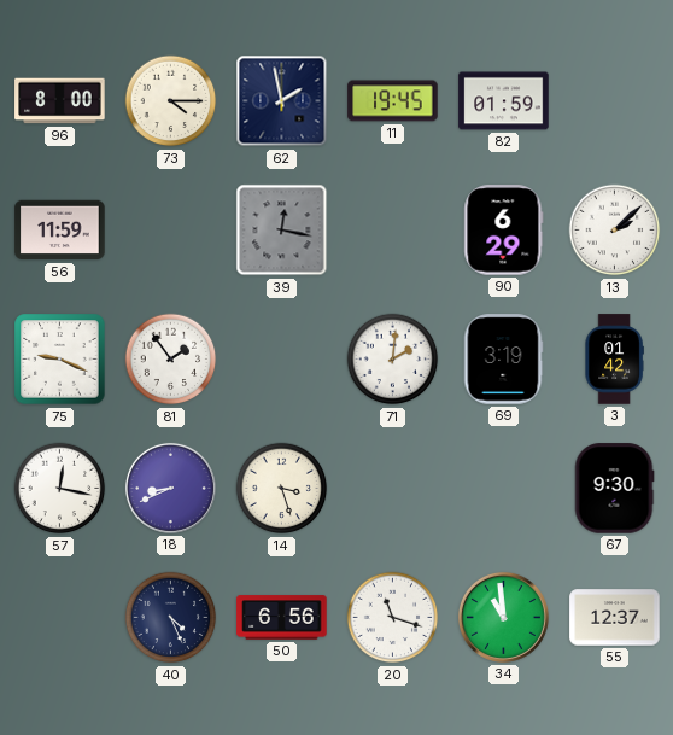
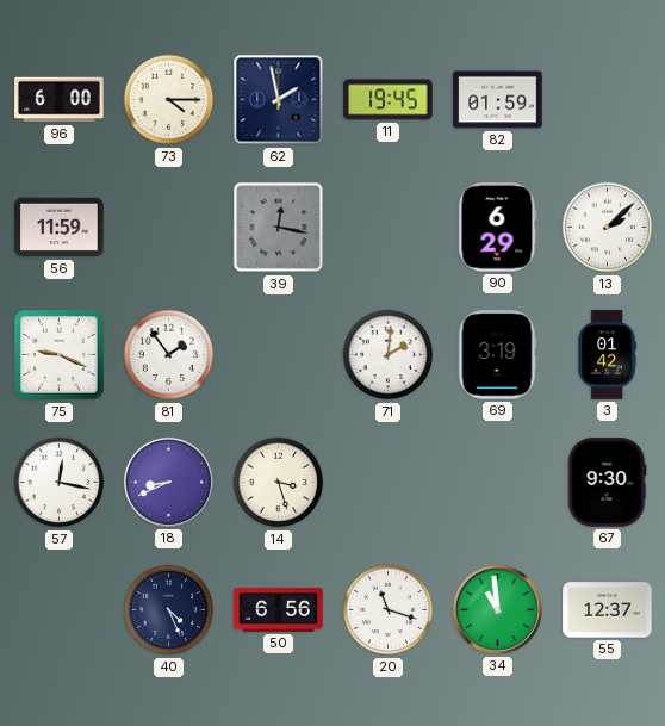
96: 8:00 -> 6:00
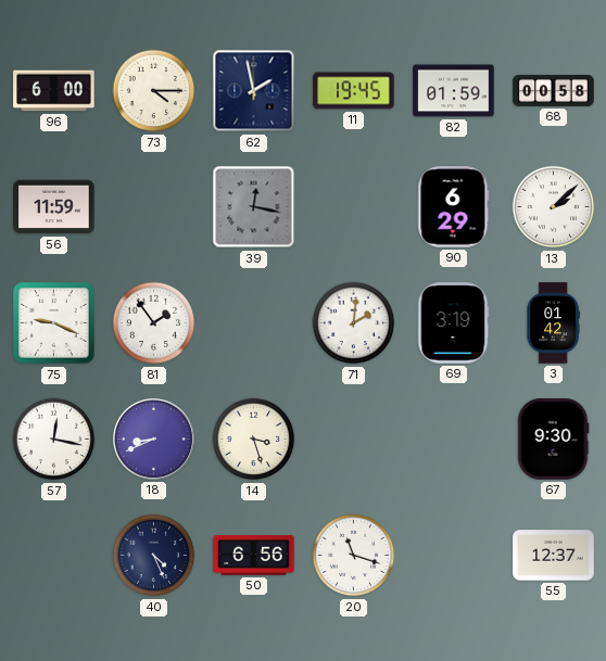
68: none -> 00:58
34: 10:59 -> none
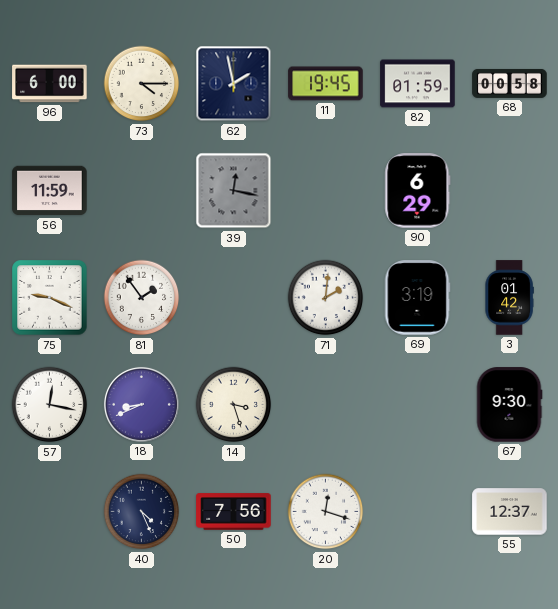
13: 2:08 -> none
50: 6:56 -> 7:56
20: 11:18 -> 12:18
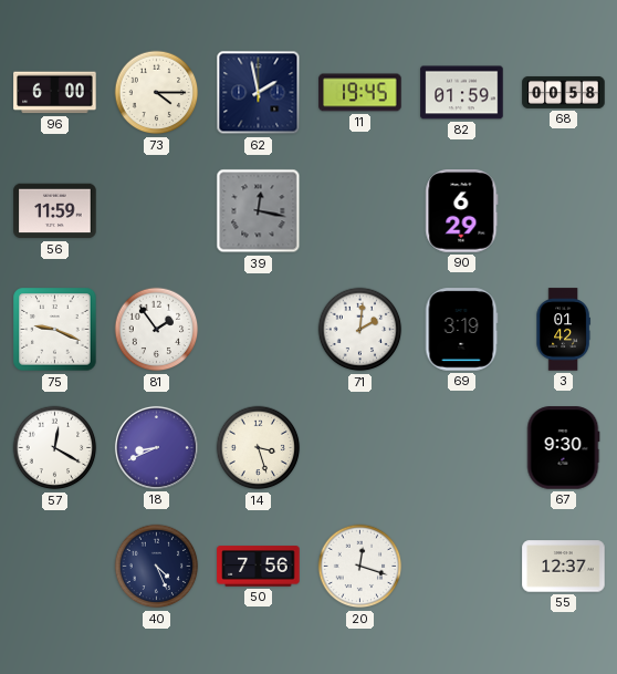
57: 12:17 -> 12:20
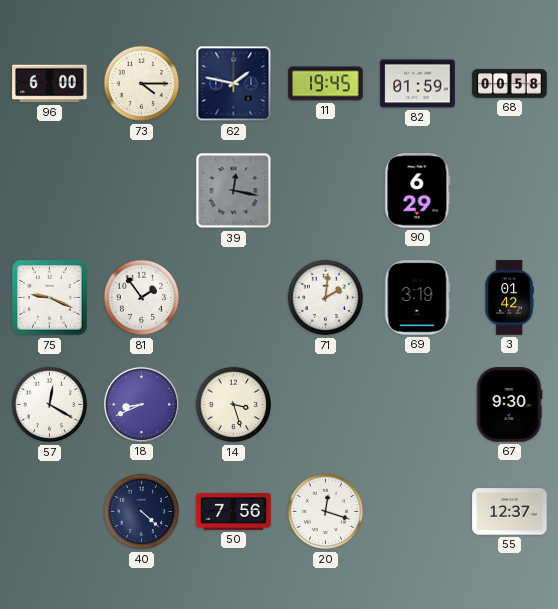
62: 1:58 -> 1:47
56: 11:59 -> none
40: 4:26 -> 4:22
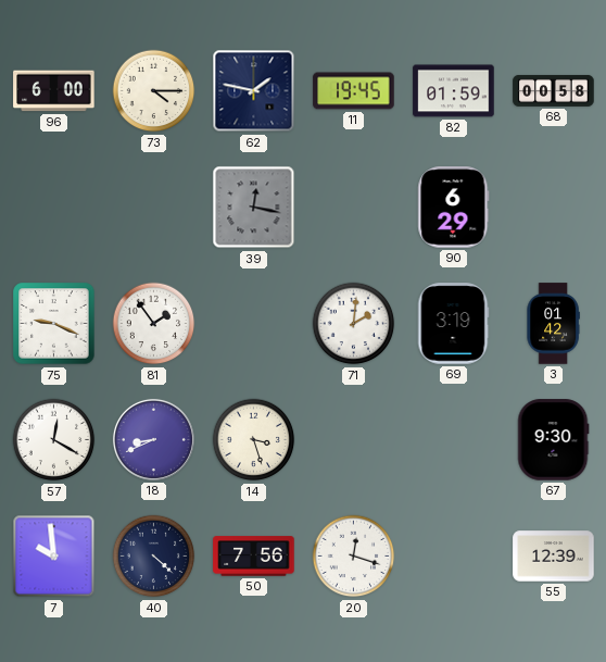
7: none -> 9:59
55: 12:37 -> 12:39
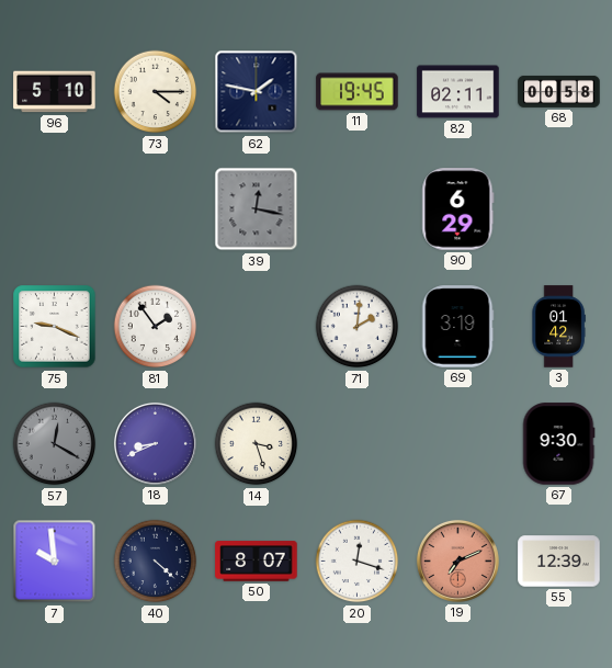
96: 6:00 -> 5:10
82: 01:59 -> 02:11
57 dial: white -> grey
50: 7:56 -> 8:07
19: none -> 7:11
